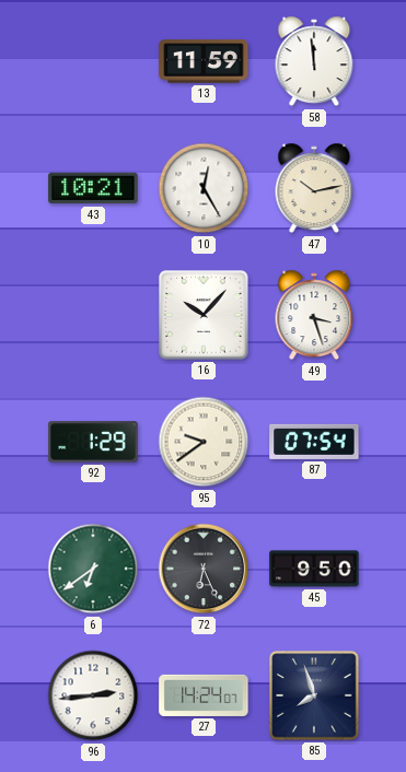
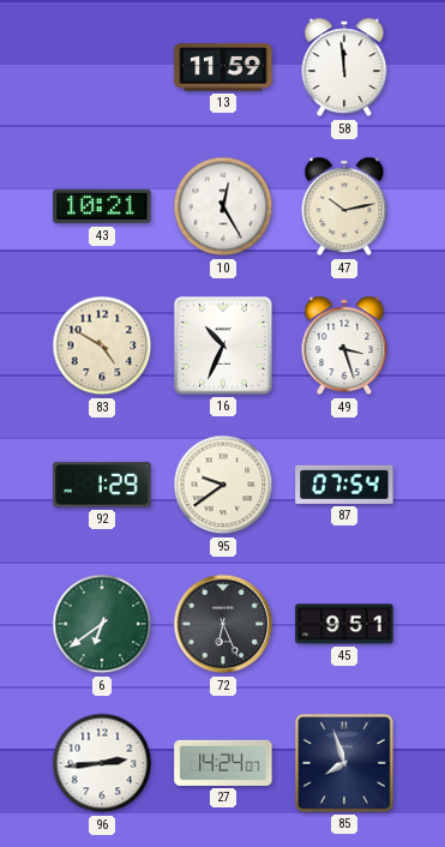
83: none -> 4:50
16: 10:07 -> 10:34
45: 9:50 -> 9:51
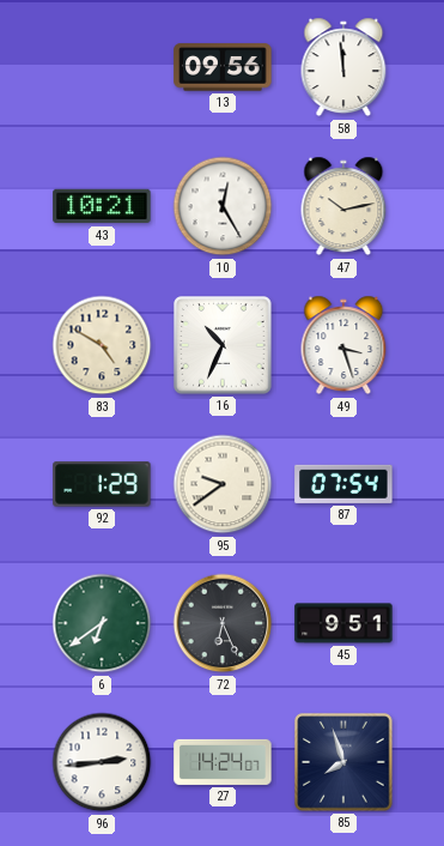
13: 11:59 -> 09:56
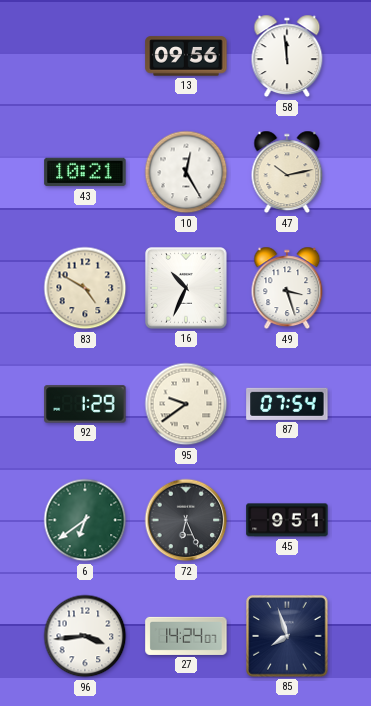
96: 2:44 -> 3:44
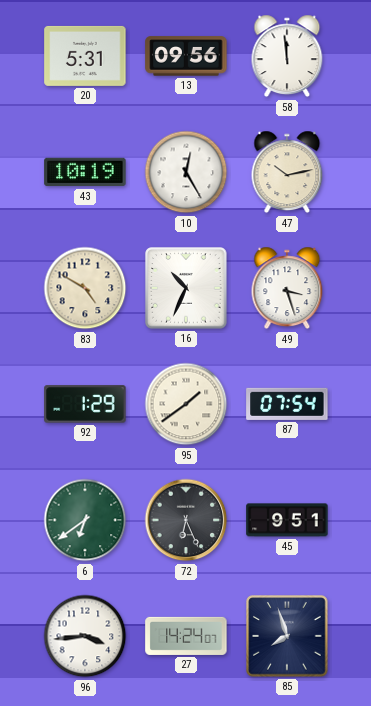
20: none -> 5:31
43: 10:21 -> 10:19
95: 9:39 -> 1:39
